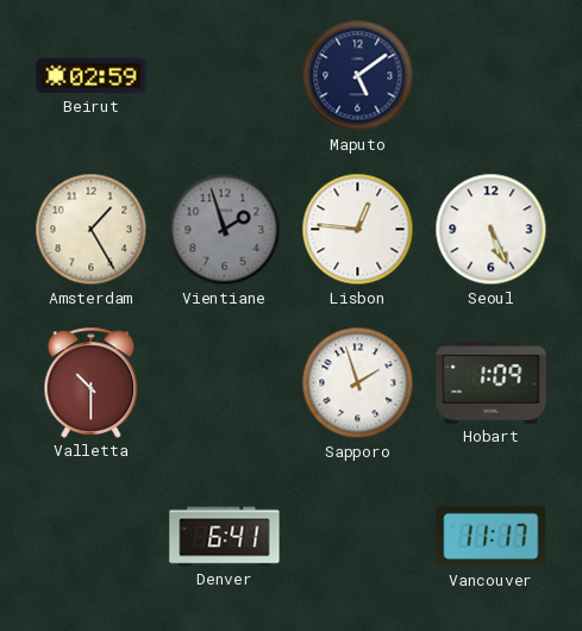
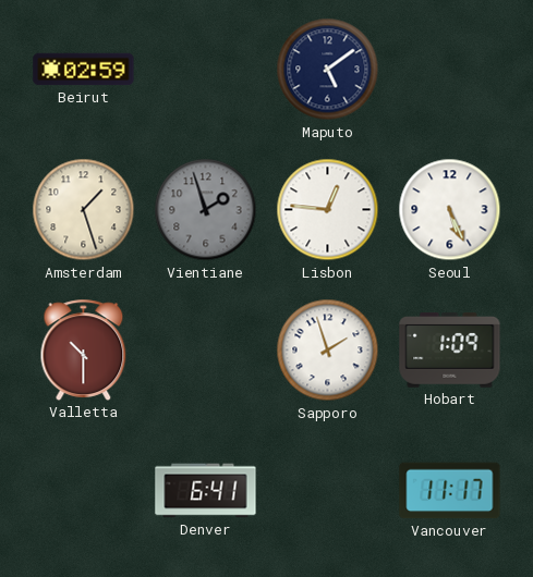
Amsterdam: 1:25 -> 1:27
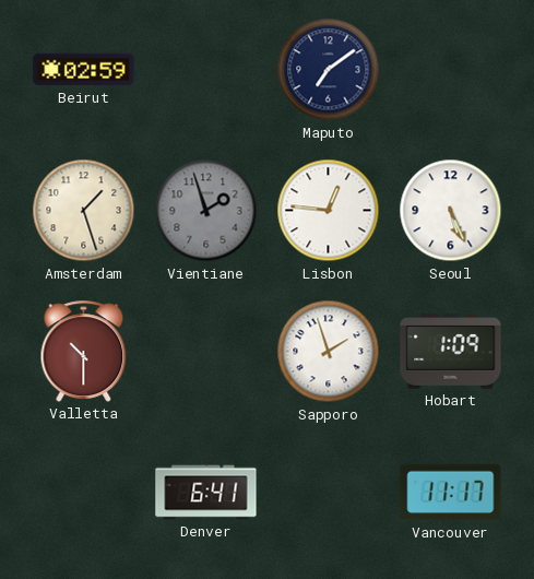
Maputo: 5:09 -> 7:09
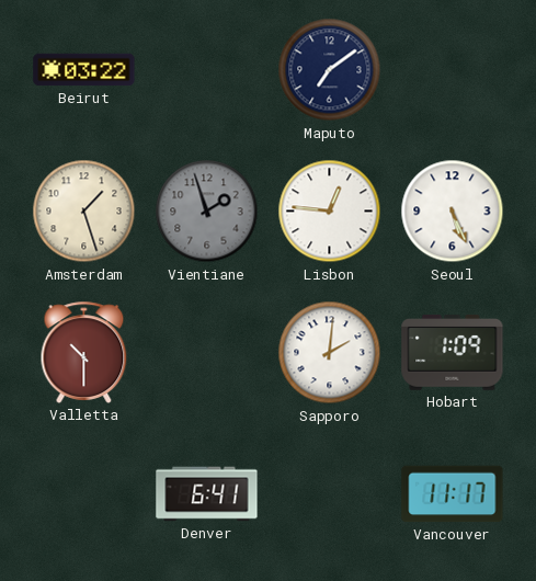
Beirut: 02:59 -> 03:22
Sapporo: 1:57 -> 2:01
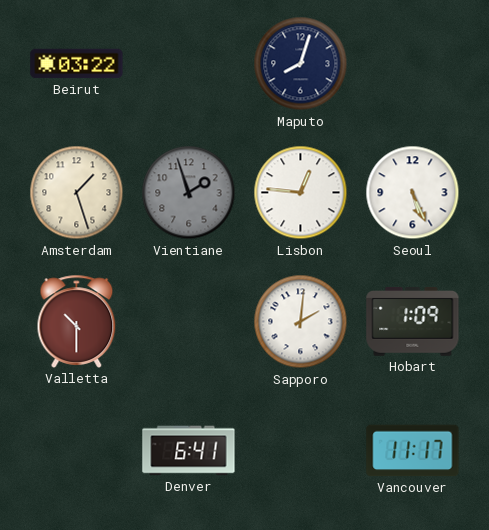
Maputo: 7:09 -> 8:03
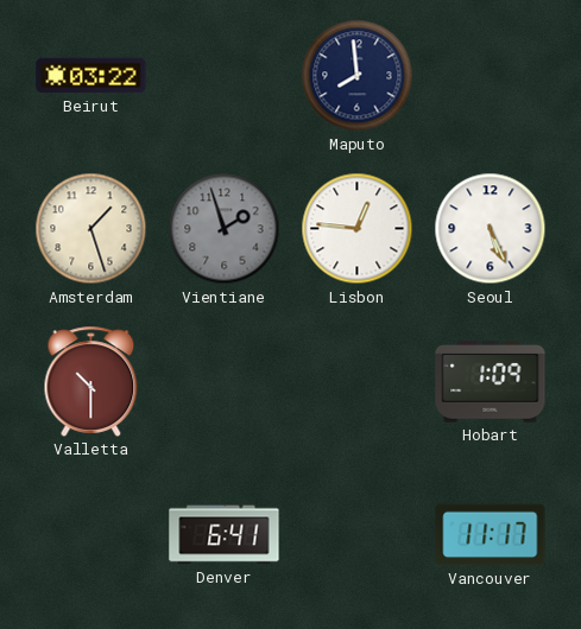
Maputo: 8:03 -> 7:59
Sapporo: 2:01 -> none
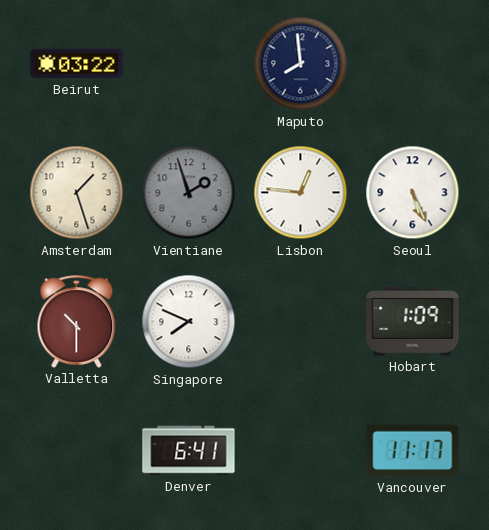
Singapore: none -> 7:49
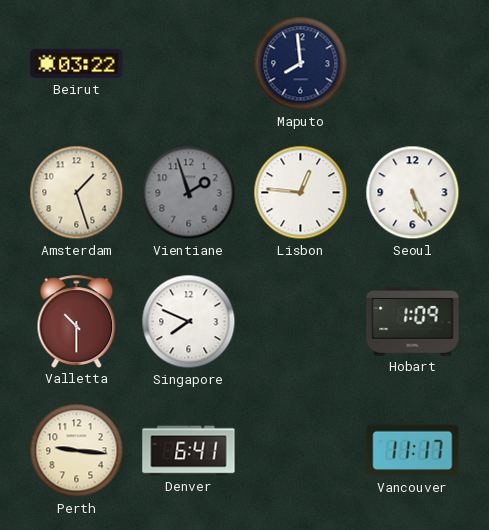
Perth: none -> 9:16
